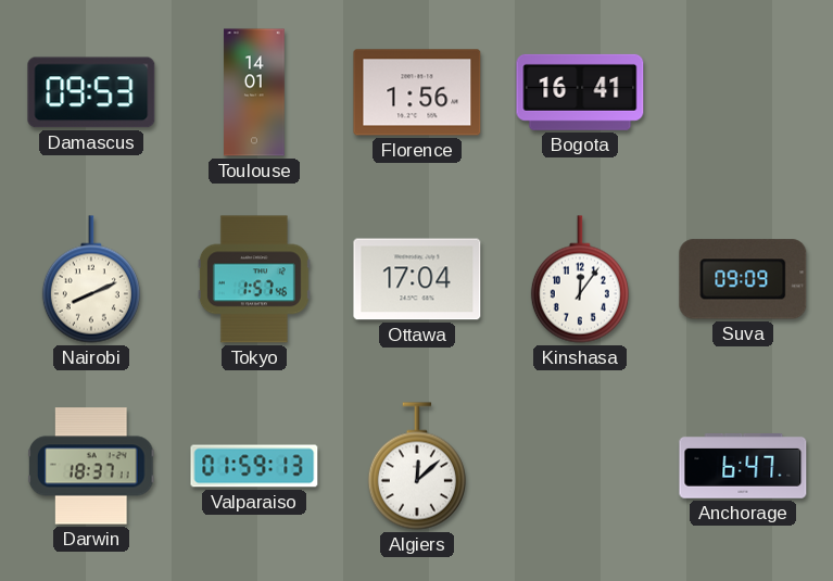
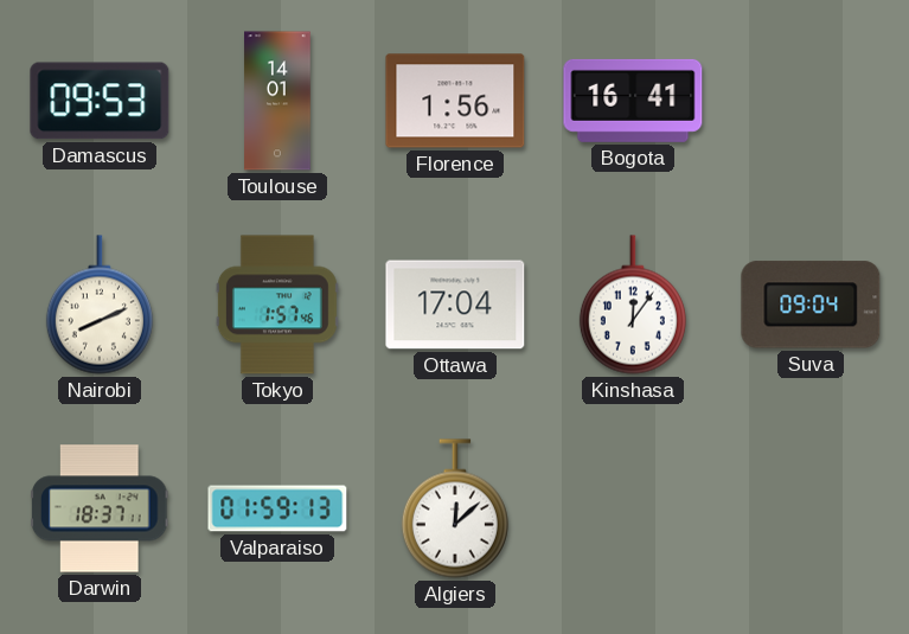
Suva: 09:09 -> 09:04
Anchorage: 6:47 -> none
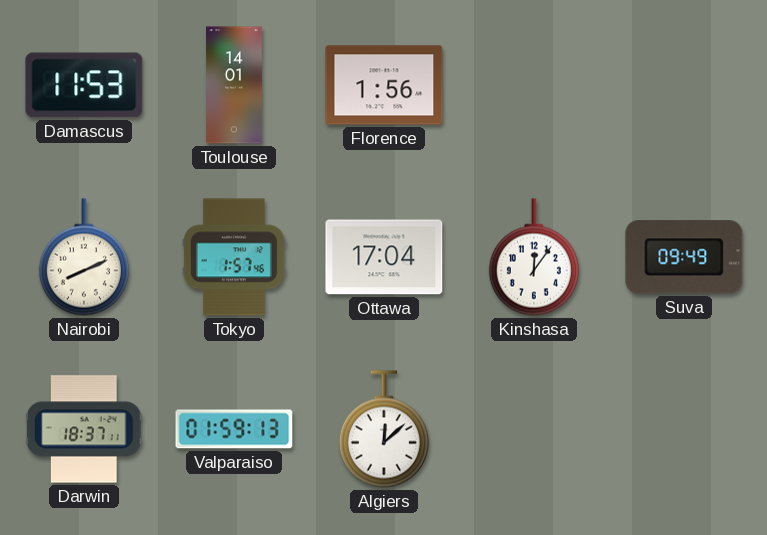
Damascus: 09:53 -> 11:53
Bogota: 16:41 -> none
Suva: 09:04 -> 09:49
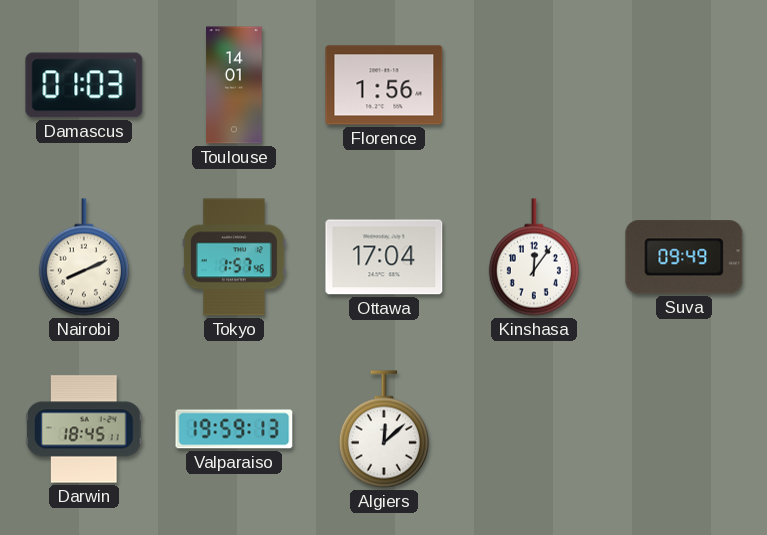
Damascus: 11:53 -> 01:03
Darwin: 18:37 -> 18:45
Valparaiso: 01:59 -> 19:59
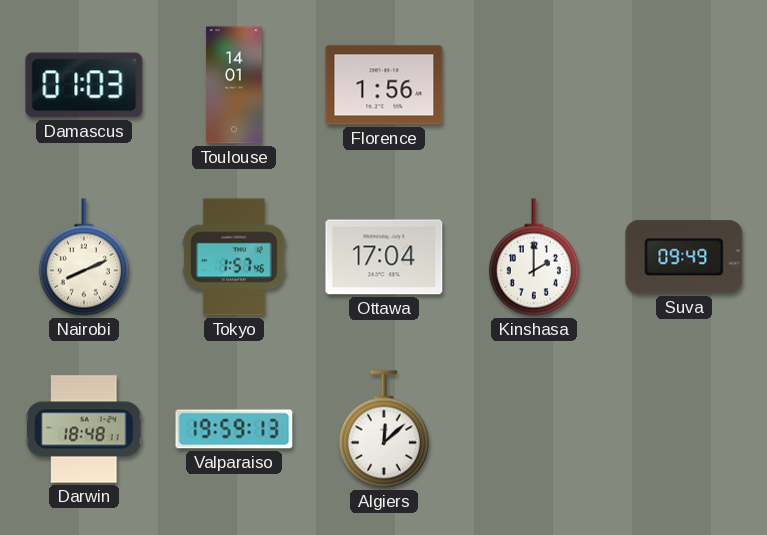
Kinshasa: 12:06 -> 2:00
Darwin: 18:45 -> 18:48
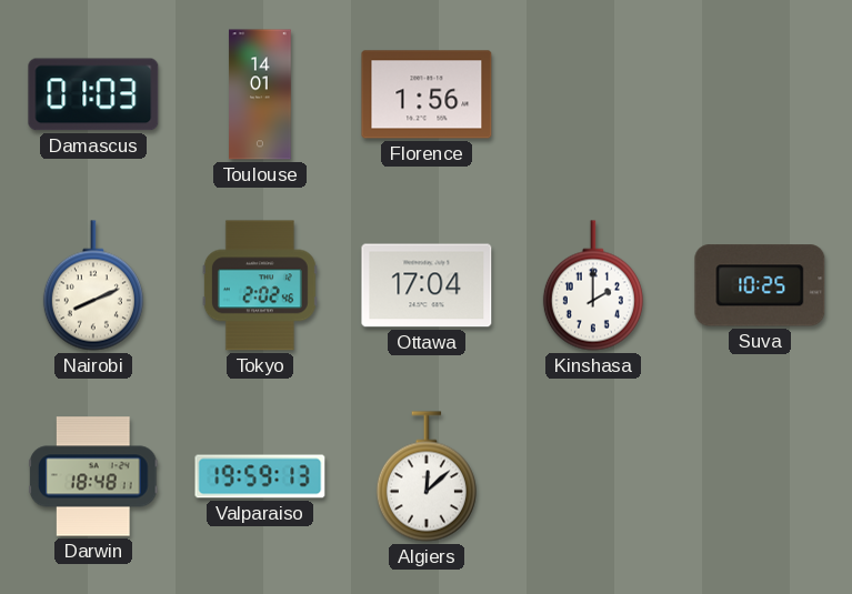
Tokyo: 1:57 -> 2:02
Suva: 09:49 -> 10:25
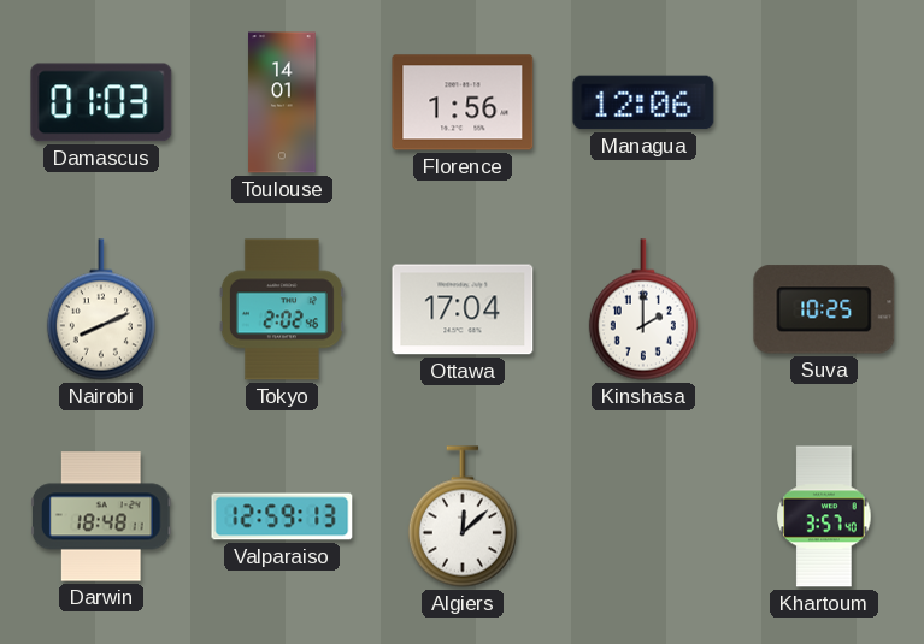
Managua: none -> 12:06
Valparaiso: 19:59 -> 12:59
Khartoum: none -> 3:57
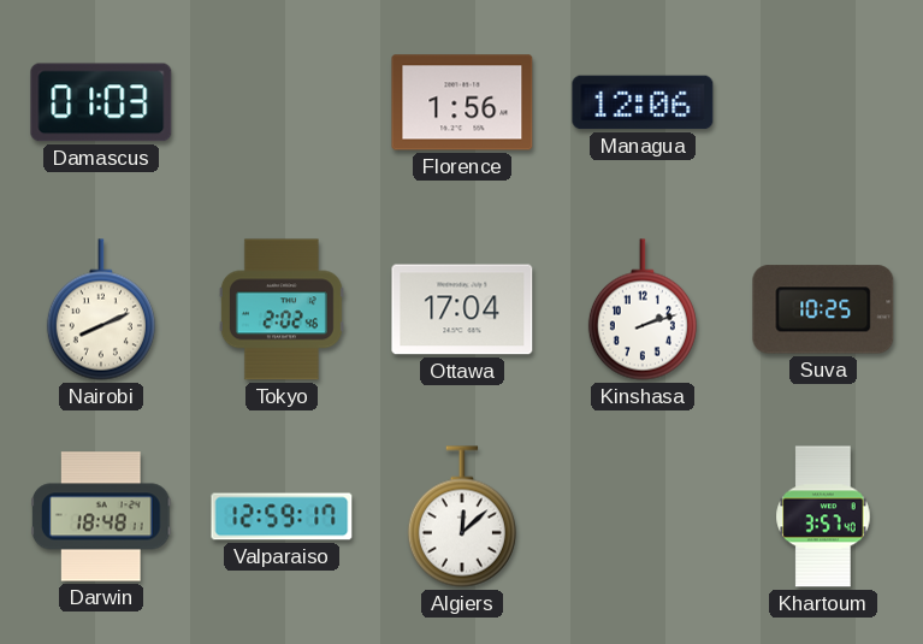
Toulouse: 14:01 -> none
Kinshasa: 2:00 -> 2:12
Valparaiso: 12:59:13 -> 12:59:17
